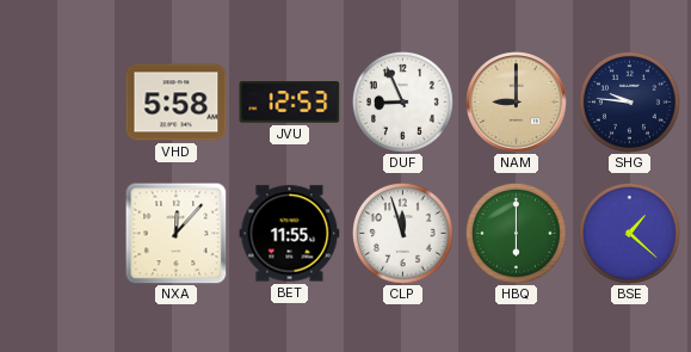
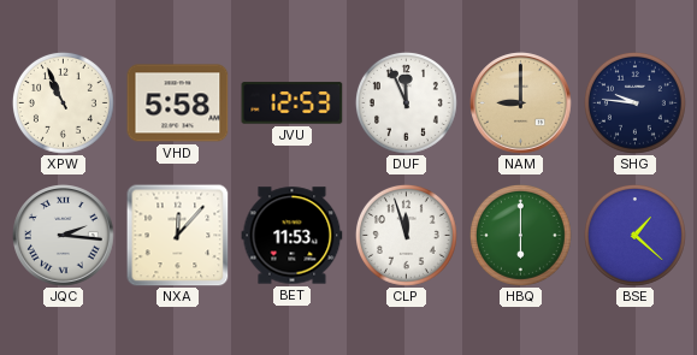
XPW: none -> 10:56
DUF: 8:56 -> 11:56
JQC: none -> 2:16
BET: 11:55 -> 11:53
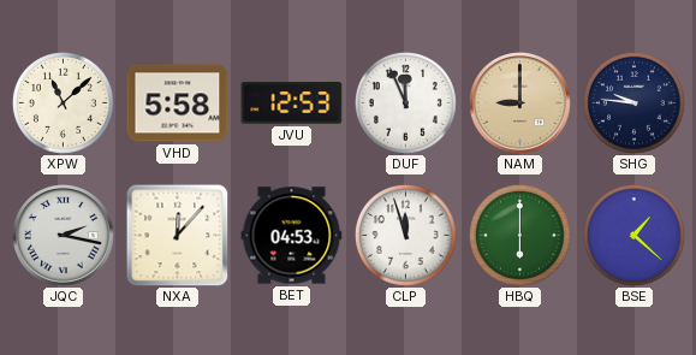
XPW: 10:56 -> 11:08
JQC: 2:16 -> 2:17
BET: 11:53 -> 04:53
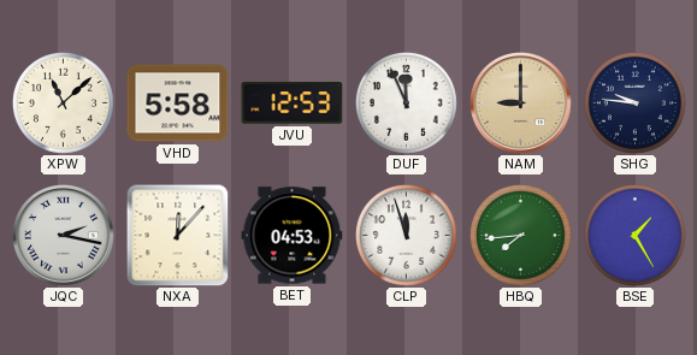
HBQ: 6:00 -> 7:44
BSE: 1:22 -> 1:25
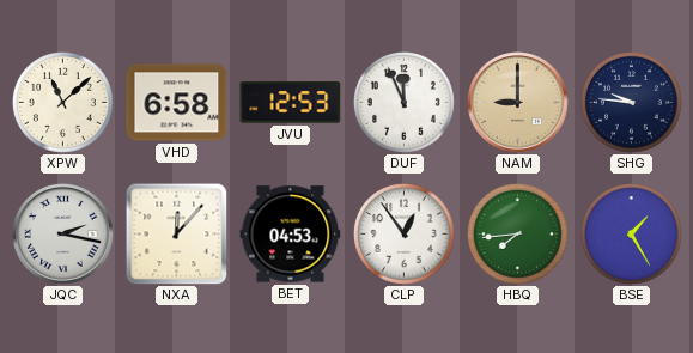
VHD: 5:58 -> 6:58
CLP: 11:57 -> 12:54
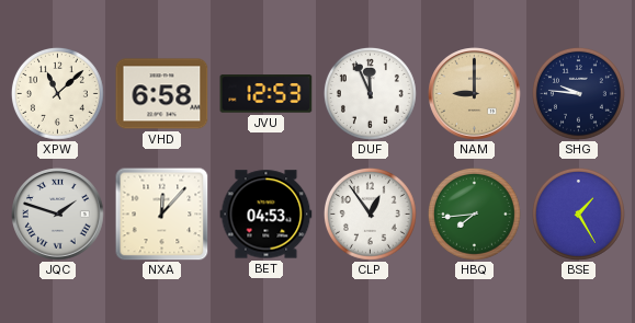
JQC: 2:17 -> 1:48
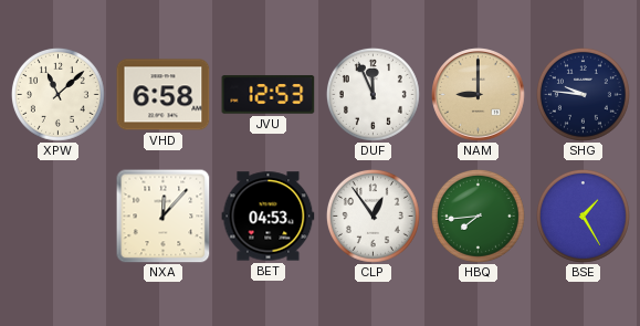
JQC: 1:48 -> none
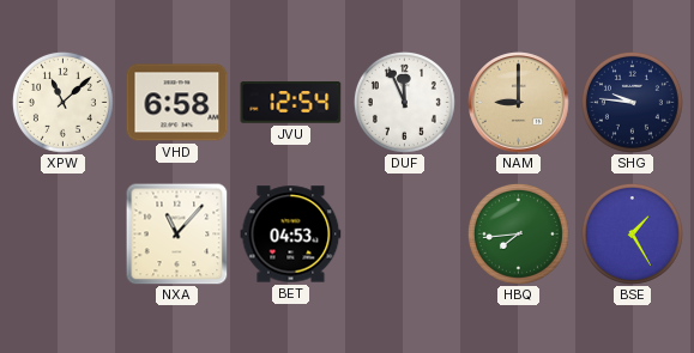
JVU: 12:53 -> 12:54
NXA: 12:07 -> 11:07
CLP: 12:54 -> none
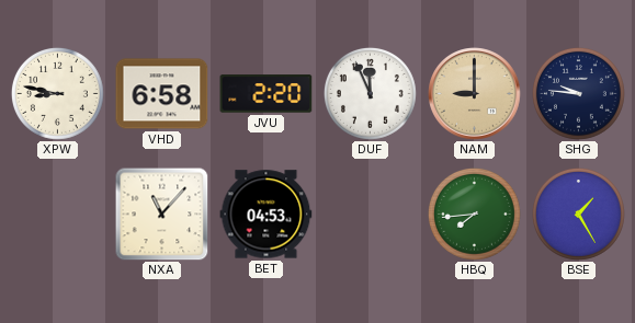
XPW: 11:08 -> 8:47
JVU: 12:54 -> 2:20
